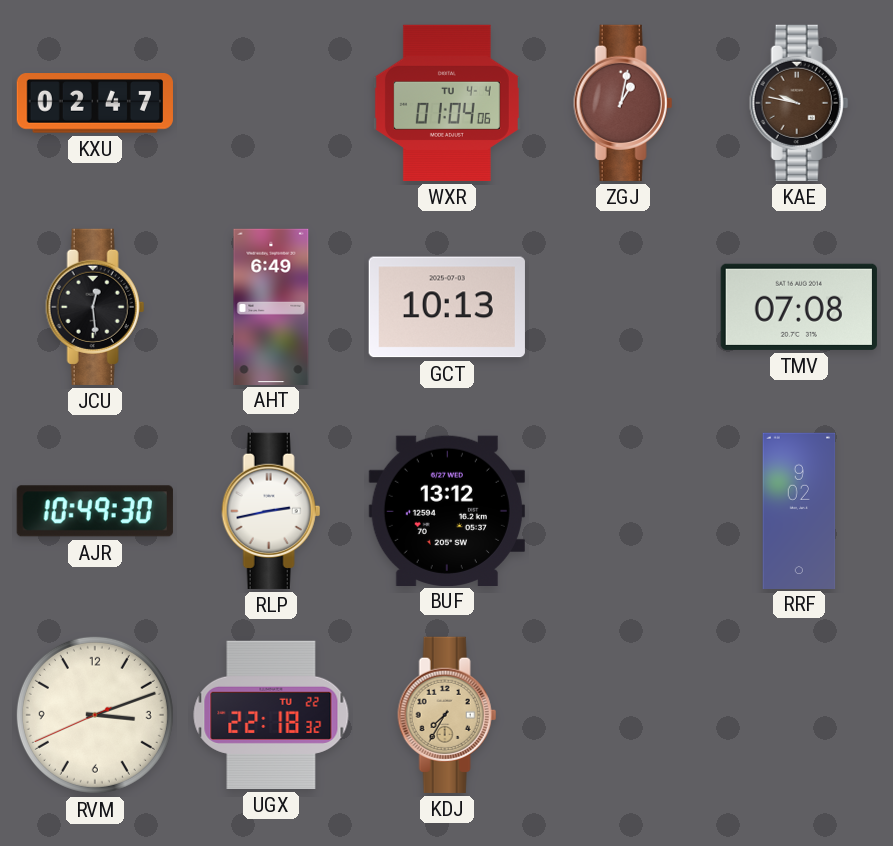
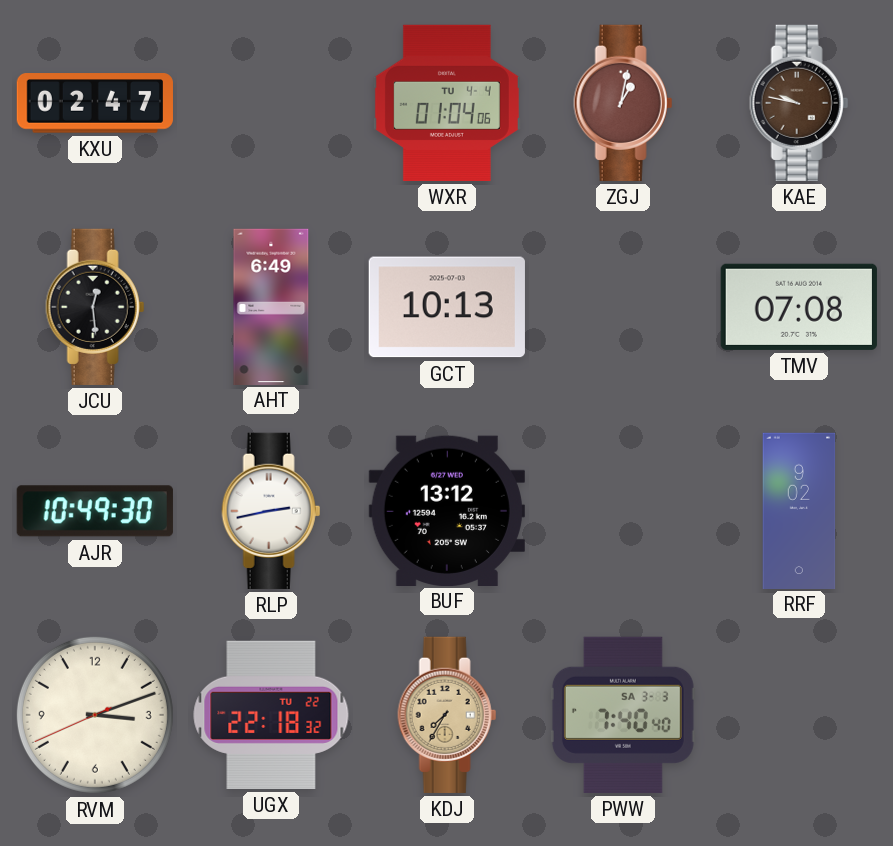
PWW: none -> 7:40
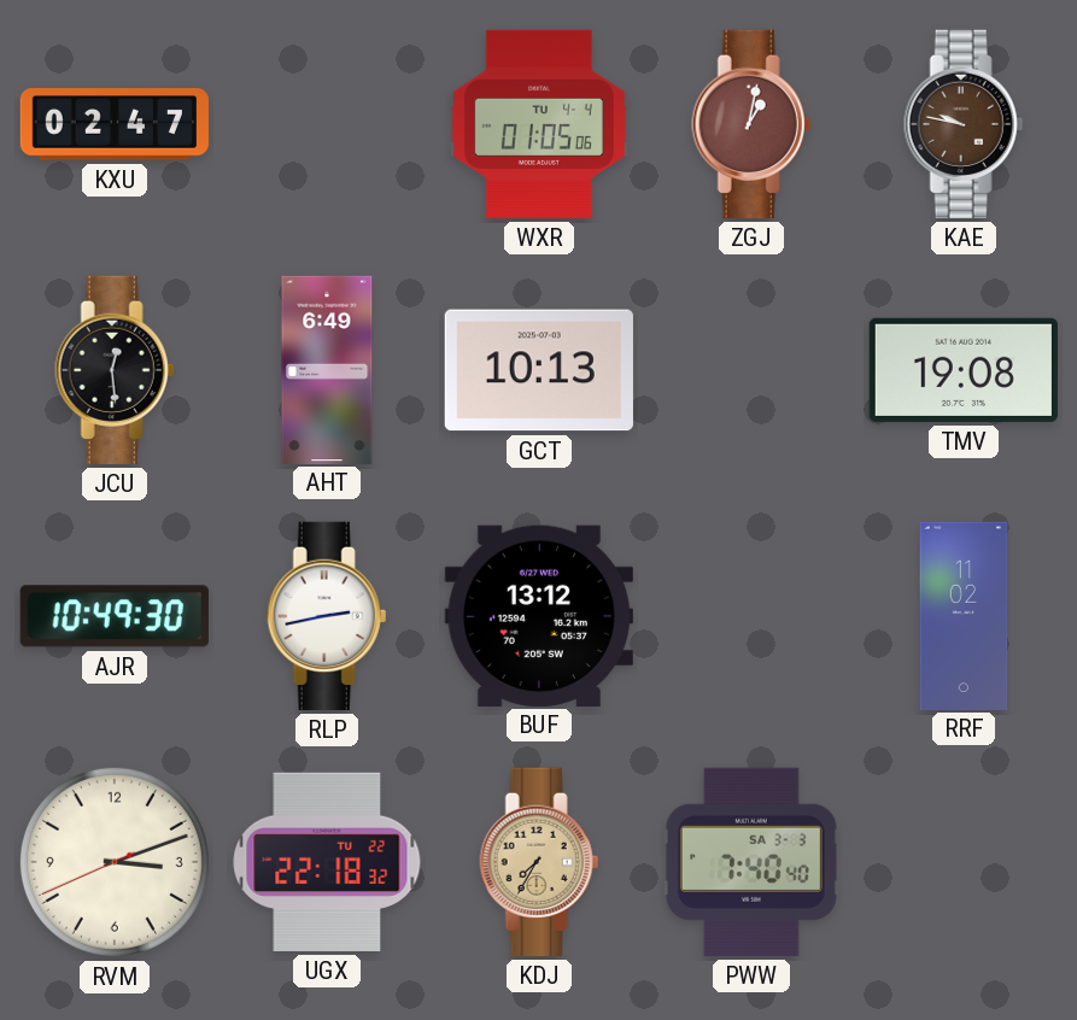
WXR: 01:04 -> 01:05
TMV: 07:08 -> 19:08
RRF: 9:02 -> 11:02
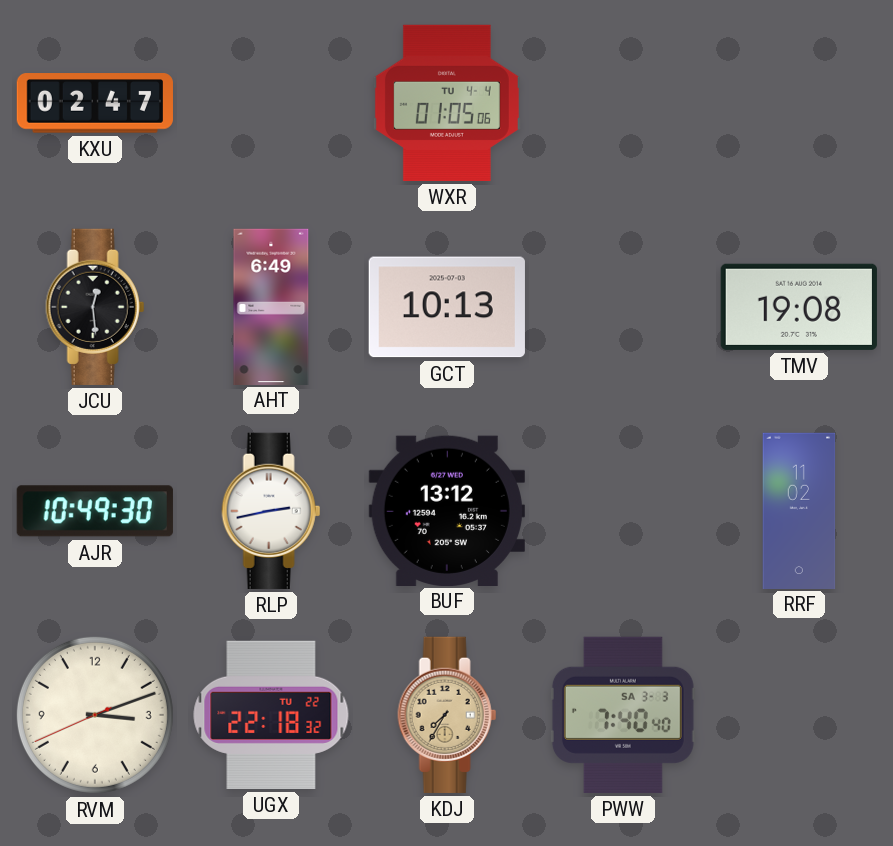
ZGJ: 1:02 -> none
KAE: 9:47 -> none
